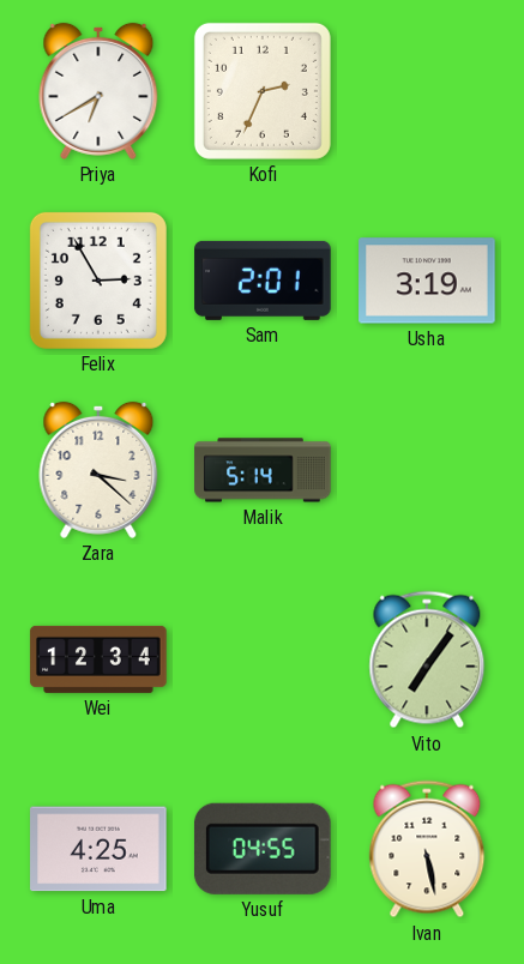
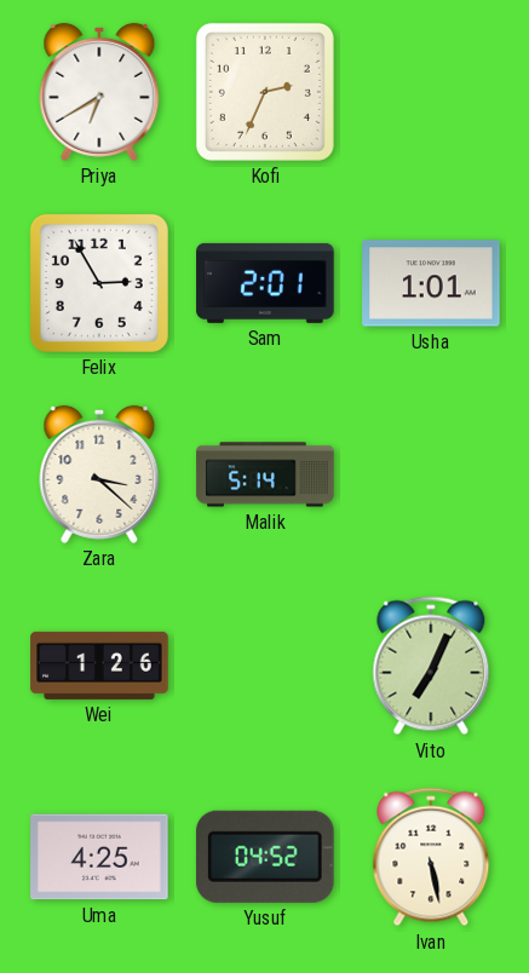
Usha: 3:19 -> 1:01
Wei: 12:34 -> 1:26
Vito: 7:06 -> 7:04
Yusuf: 04:55 -> 04:52
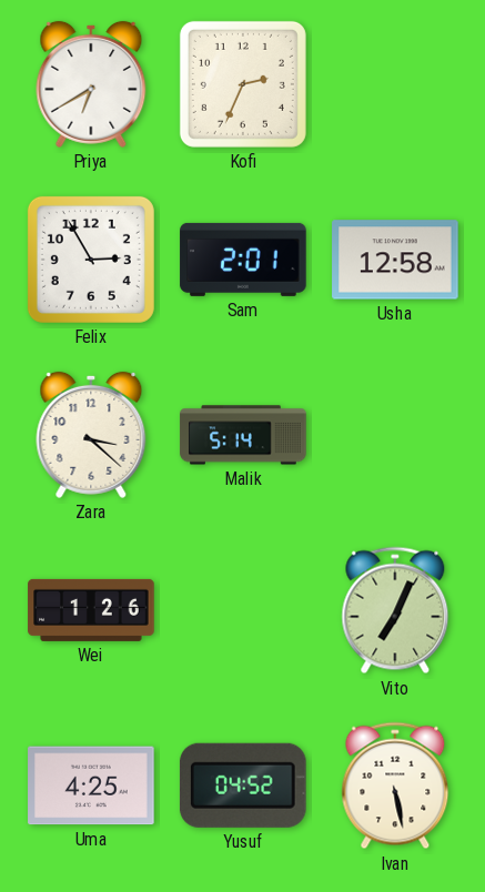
Usha: 1:01 -> 12:58
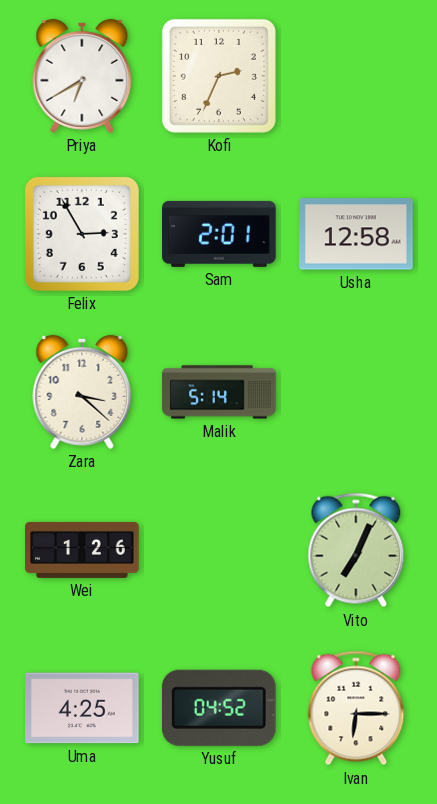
Ivan: 5:28 -> 6:15
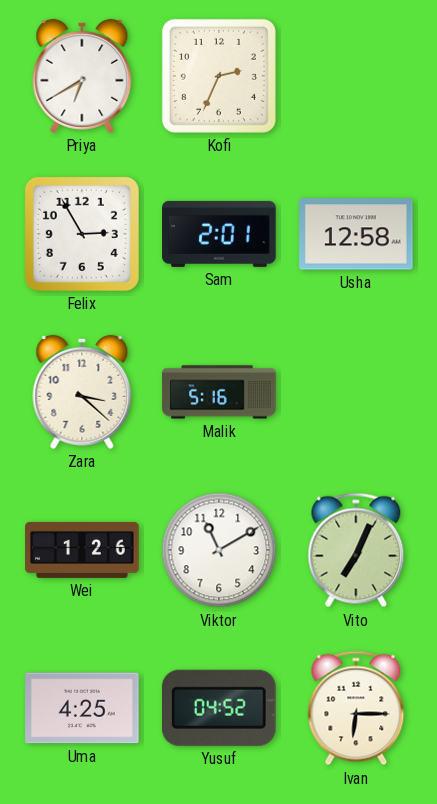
Malik: 5:14 -> 5:16
Viktor: none -> 11:10
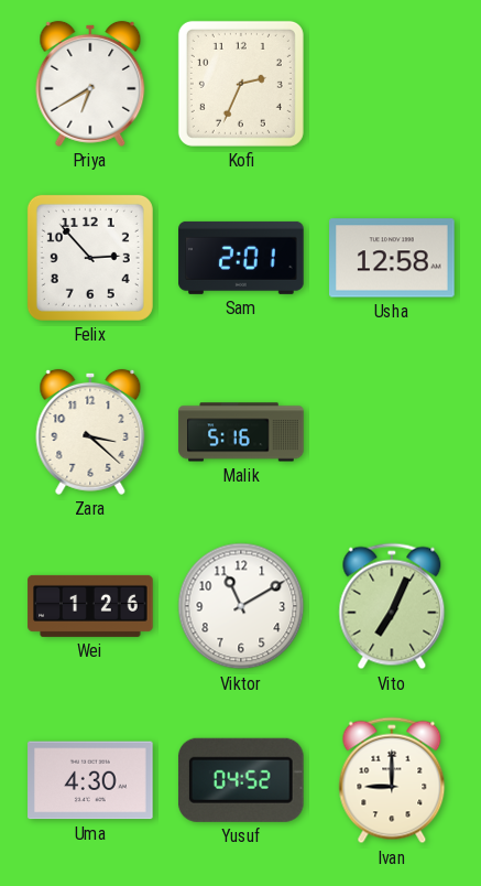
Felix: 2:55 -> 2:53
Uma: 4:25 -> 4:30
Ivan: 6:15 -> 9:00
